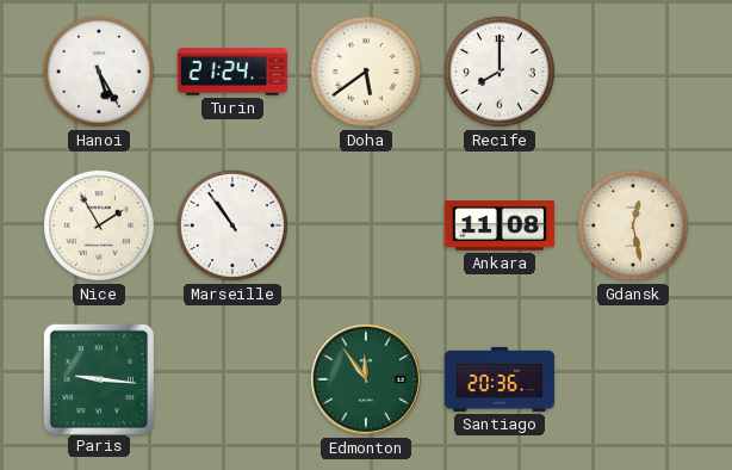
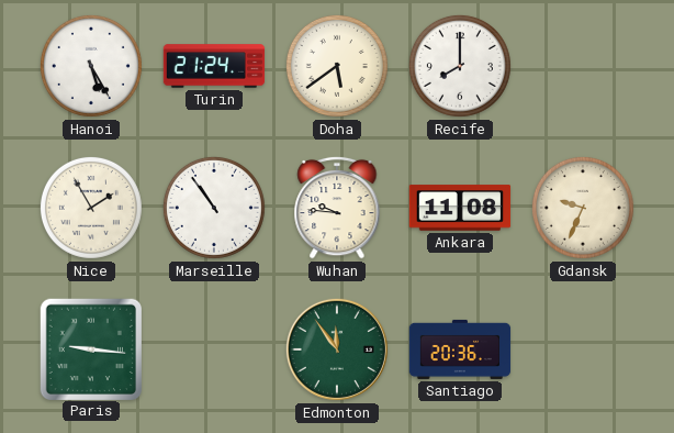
Wuhan: none -> 9:46
Gdansk: 12:28 -> 9:34
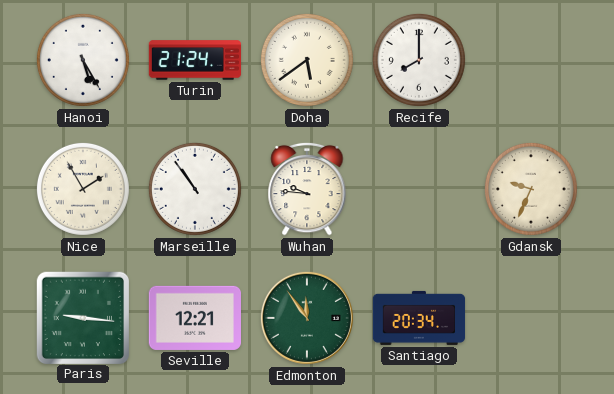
Ankara: 11:08 -> none
Seville: none -> 12:21
Santiago: 20:36 -> 20:34
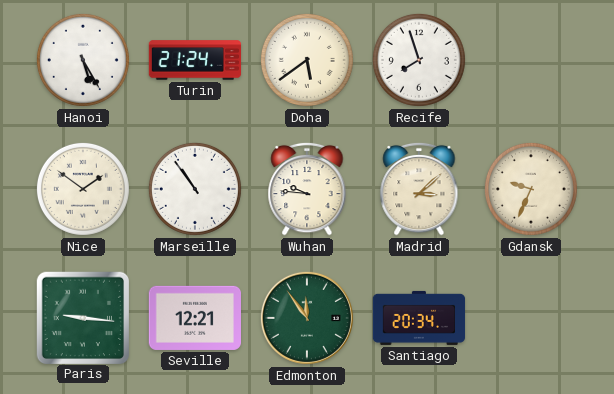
Recife: 8:00 -> 7:57
Nice: 1:55 -> 1:51
Madrid: none -> 3:08
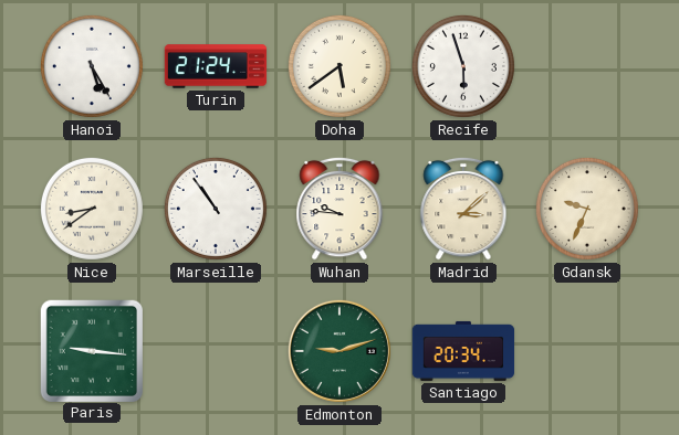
Recife: 7:57 -> 5:57
Nice: 1:51 -> 8:39
Seville: 12:21 -> none
Edmonton: 11:54 -> 9:12
